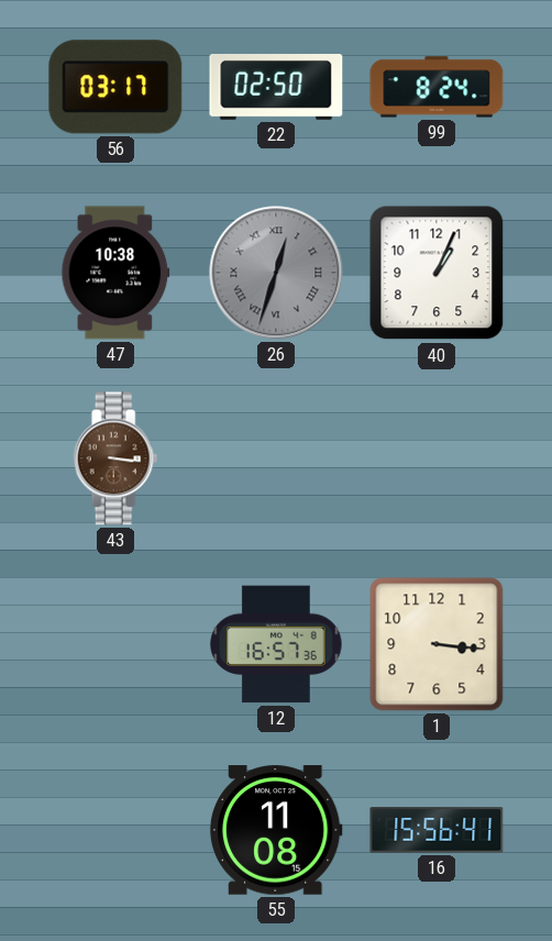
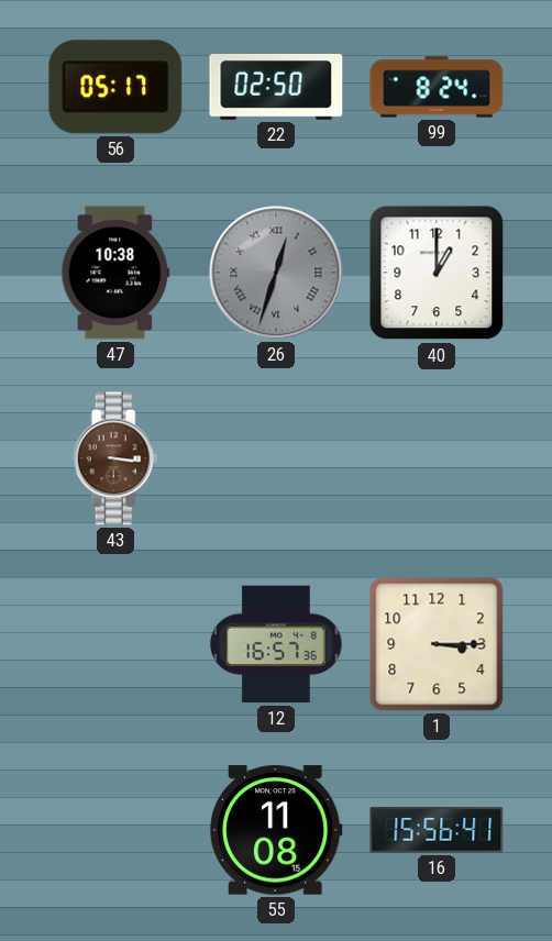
56: 03:17 -> 05:17
40: 1:04 -> 1:00
1: 3:16 -> 3:15
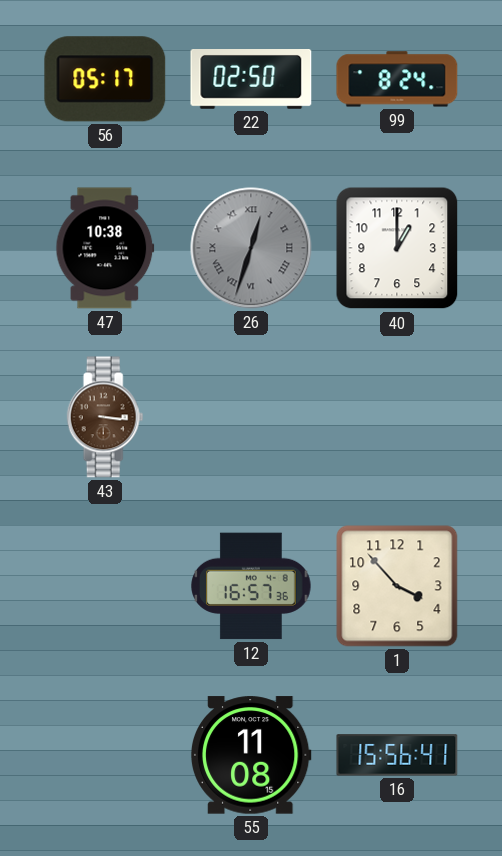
1: 3:15 -> 3:53
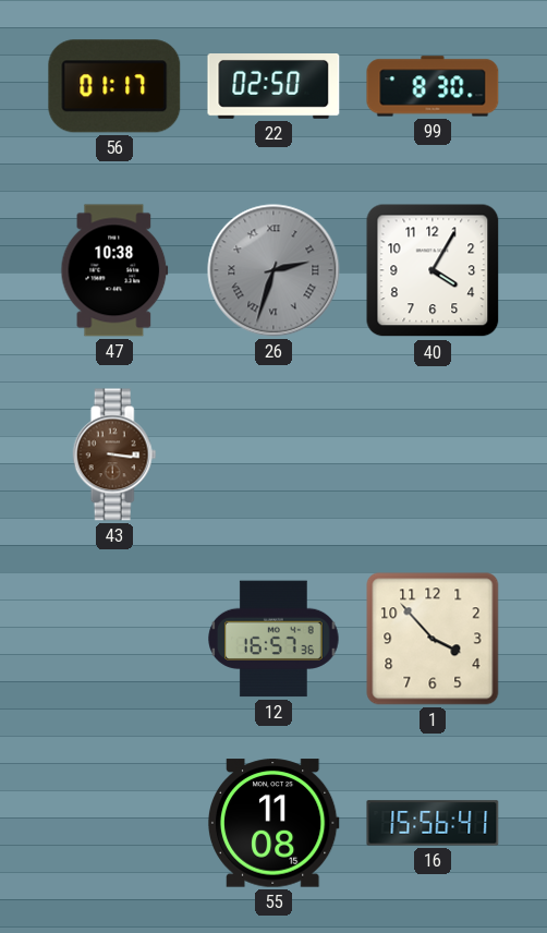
56: 05:17 -> 01:17
99: 8:24 -> 8:30
26: 12:33 -> 2:33
40: 1:00 -> 4:05
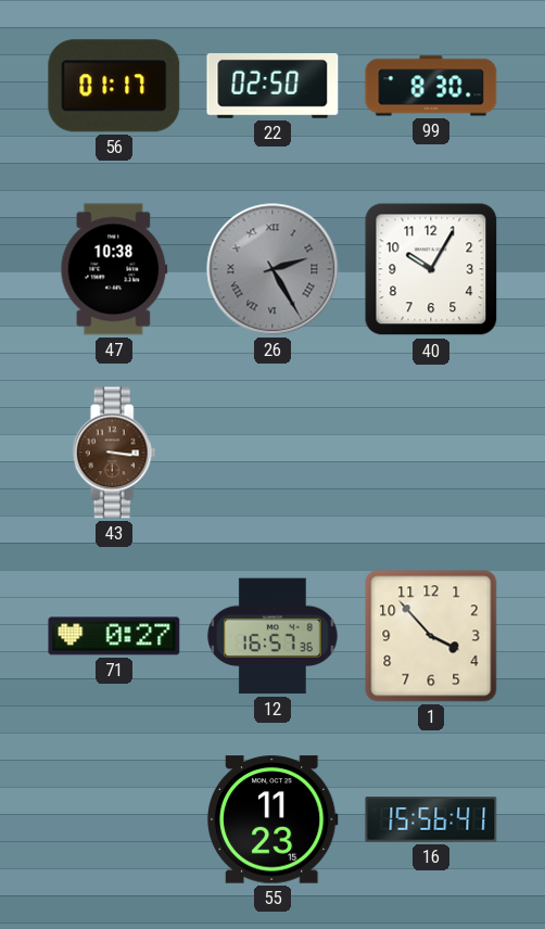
26: 2:33 -> 2:25
40: 4:05 -> 10:05
71: none -> 0:27
55: 11:08 -> 11:23
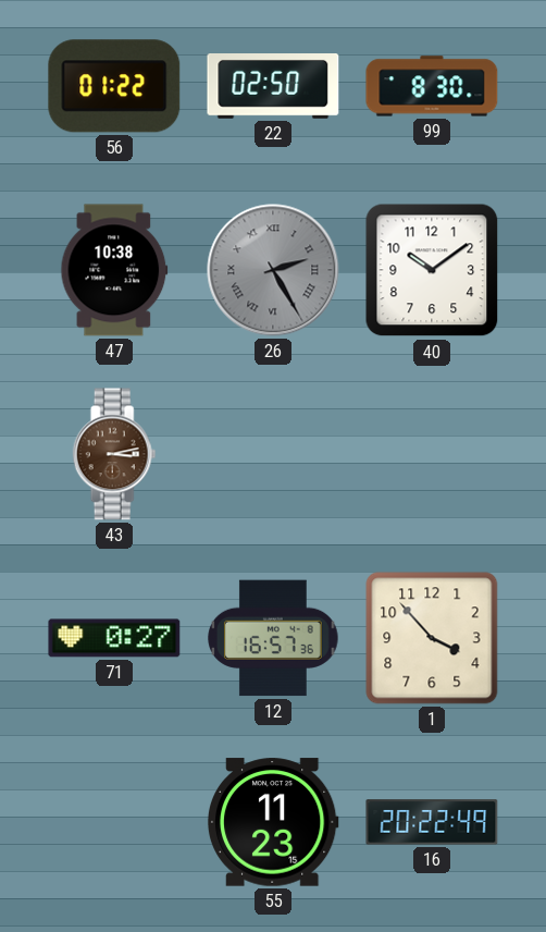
56: 01:17 -> 01:22
40: 10:05 -> 10:09
43: 3:16 -> 3:13
16: 15:56 -> 20:22
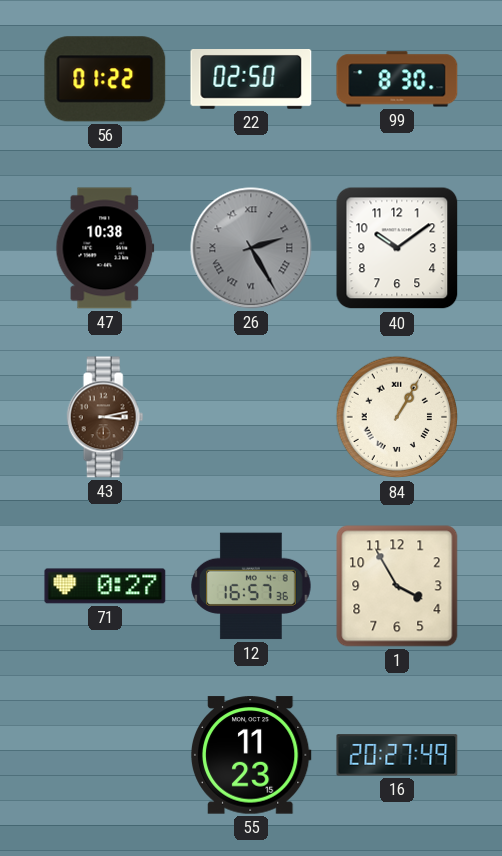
84: none -> 1:05
1: 3:53 -> 3:55
16: 20:22 -> 20:27
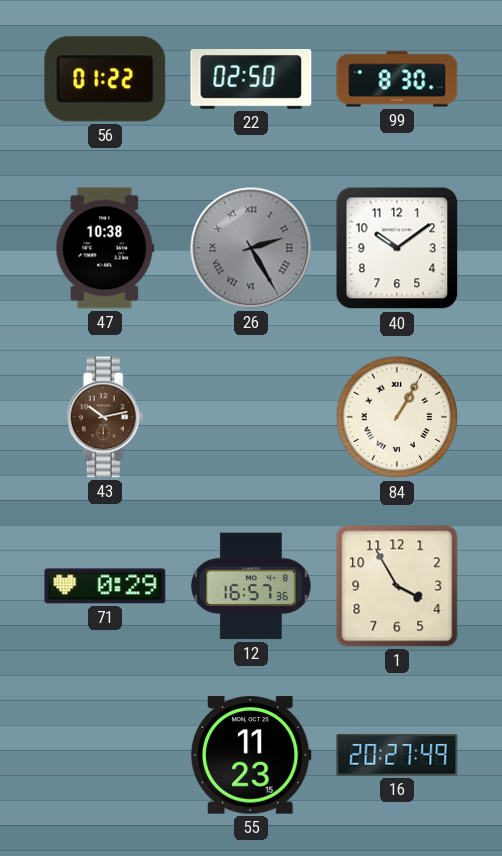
43: 3:13 -> 10:13
71: 0:27 -> 0:29
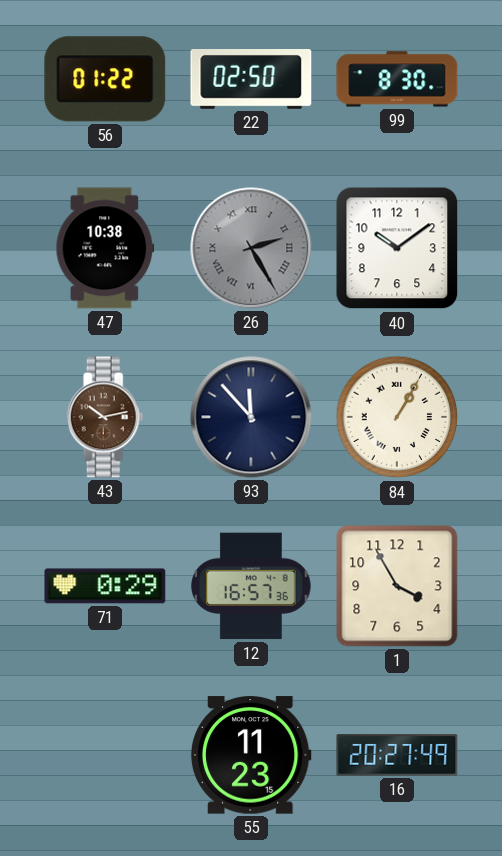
93: none -> 11:53
